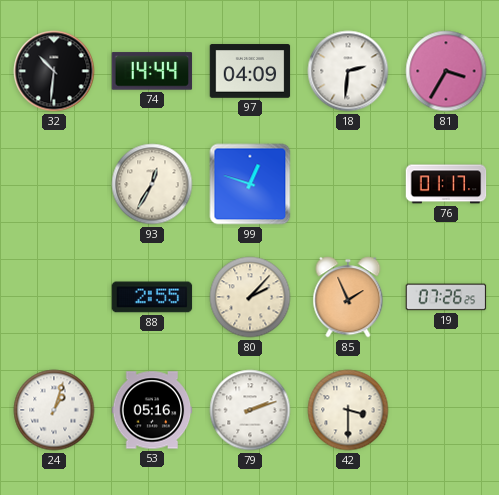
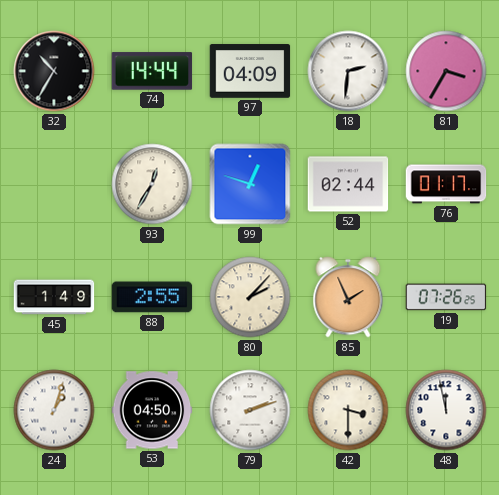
32: 10:31 -> 10:35
52: none -> 02:44
45: none -> 1:49
53: 05:16 -> 04:50
48: none -> 11:58
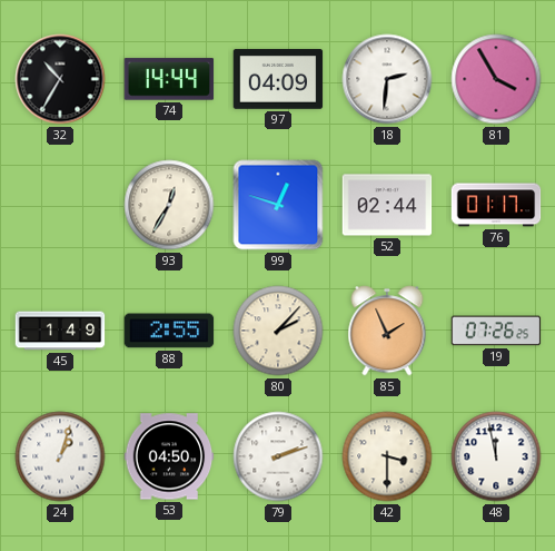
81: 3:35 -> 3:55
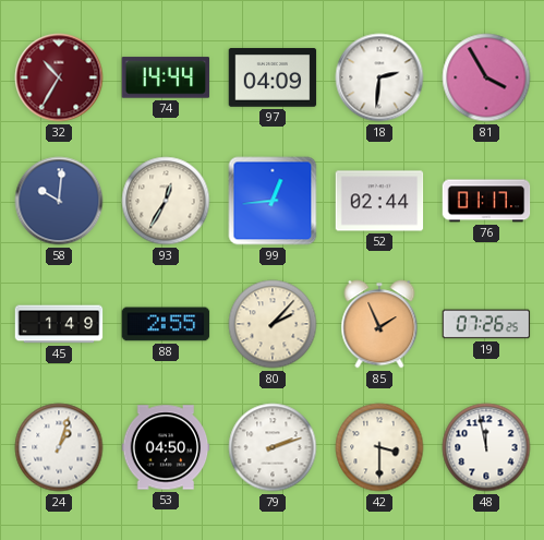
32 dial: black -> burgundy
58: none -> 10:01
99: 12:48 -> 12:44
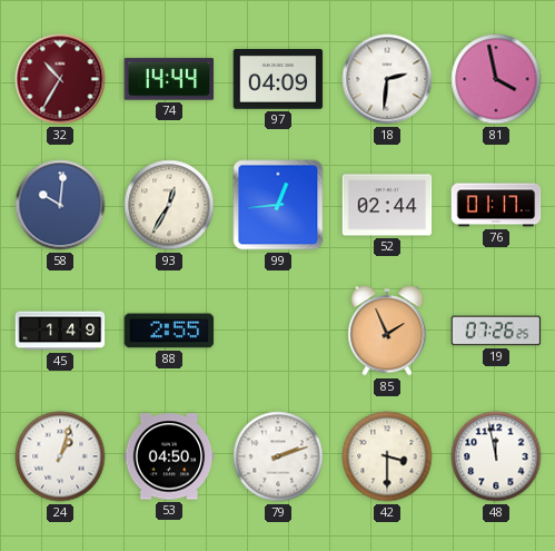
81: 3:55 -> 3:58
80: 2:07 -> none
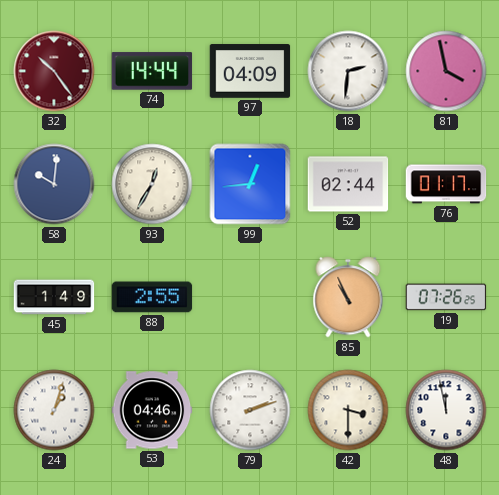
32: 10:35 -> 10:24
85: 1:56 -> 10:56
53: 04:50 -> 04:46
